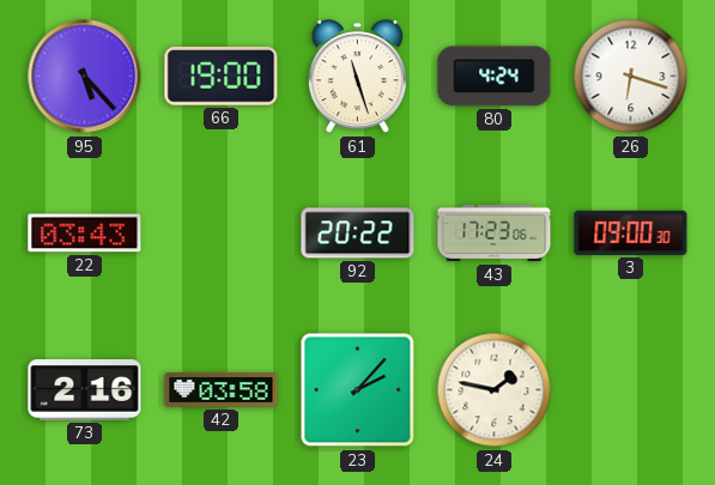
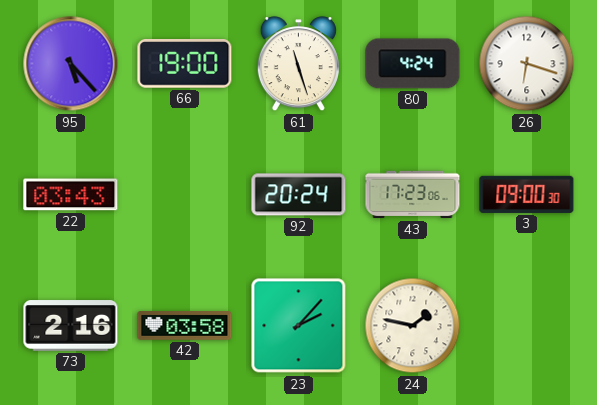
92: 20:22 -> 20:24
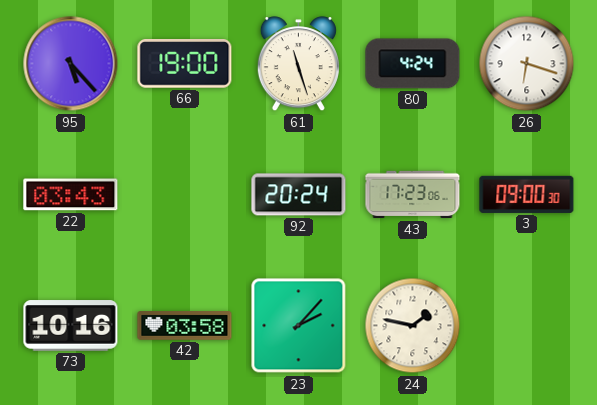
73: 2:16 -> 10:16
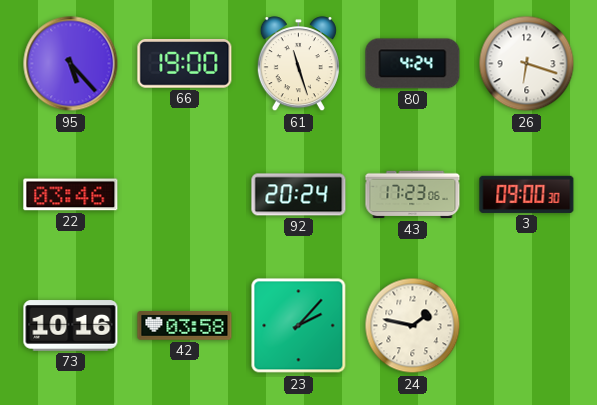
22: 03:43 -> 03:46
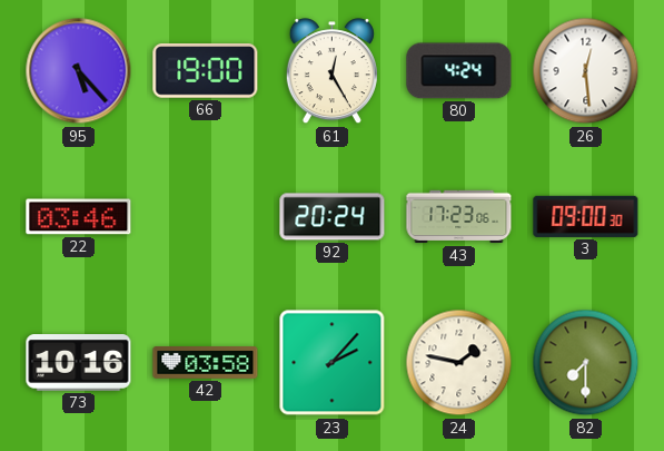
61: 11:27 -> 12:25
26: 6:18 -> 12:29
82: none -> 7:30
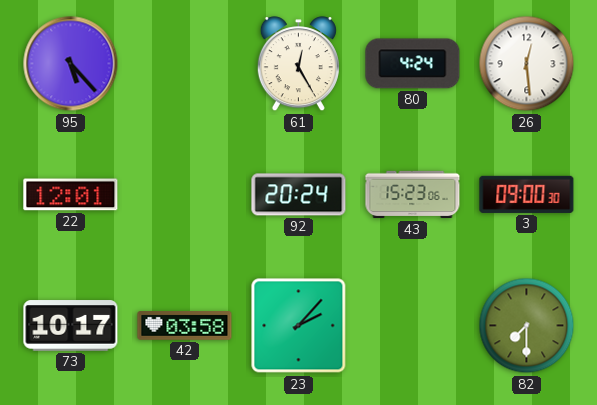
66: 19:00 -> none
22: 03:46 -> 12:01
43: 17:23 -> 15:23
73: 10:16 -> 10:17
24: 1:47 -> none
